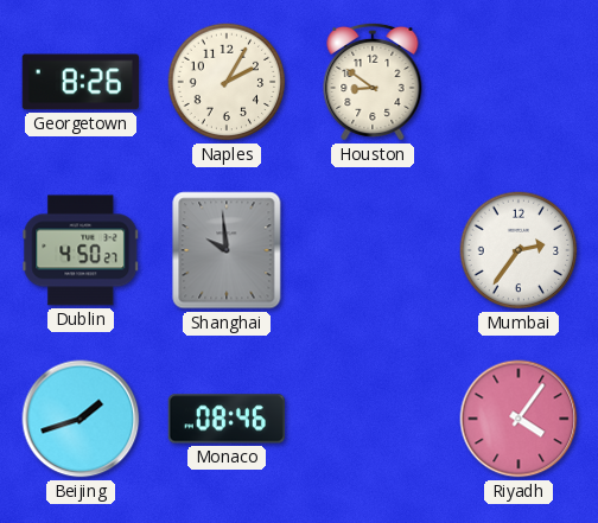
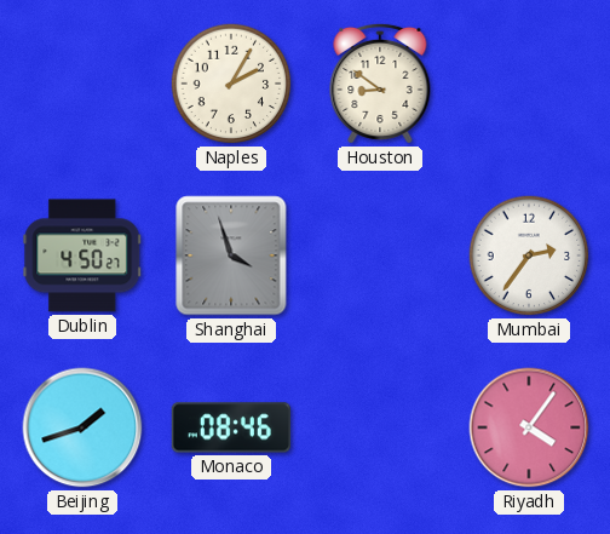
Georgetown: 8:26 -> none
Shanghai: 9:59 -> 3:57
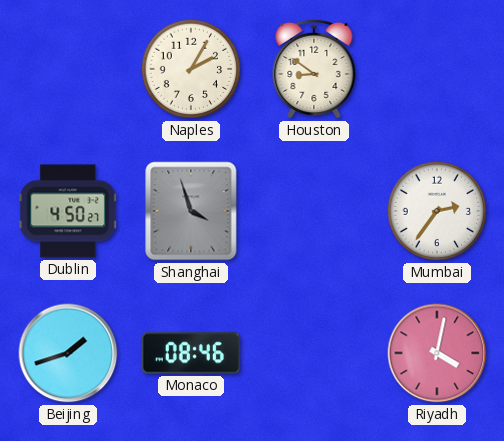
Riyadh: 4:06 -> 4:02
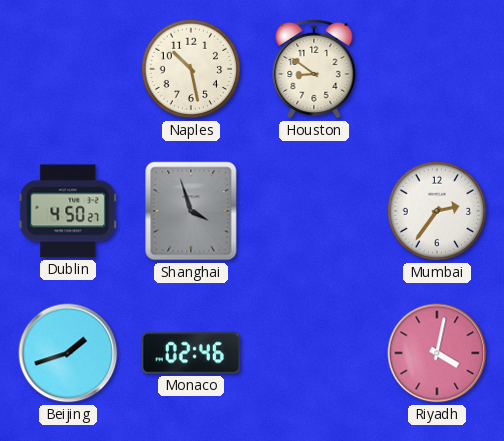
Naples: 2:05 -> 10:28
Monaco: 08:46 -> 02:46
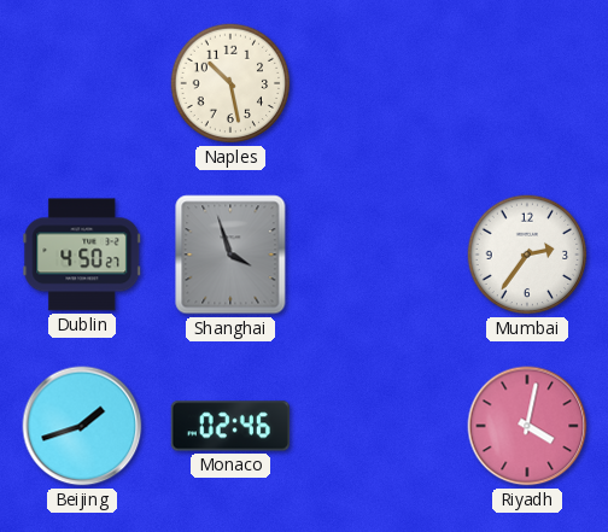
Houston: 8:51 -> none
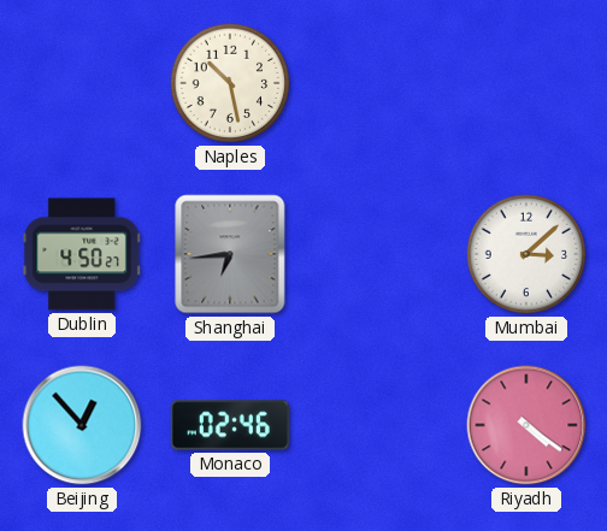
Shanghai: 3:57 -> 6:44
Mumbai: 2:36 -> 3:08
Beijing: 1:42 -> 12:53
Riyadh: 4:02 -> 4:21
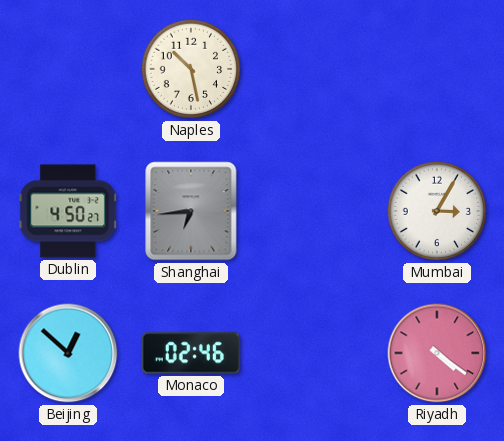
Mumbai: 3:08 -> 3:05
Beijing: 12:53 -> 12:52
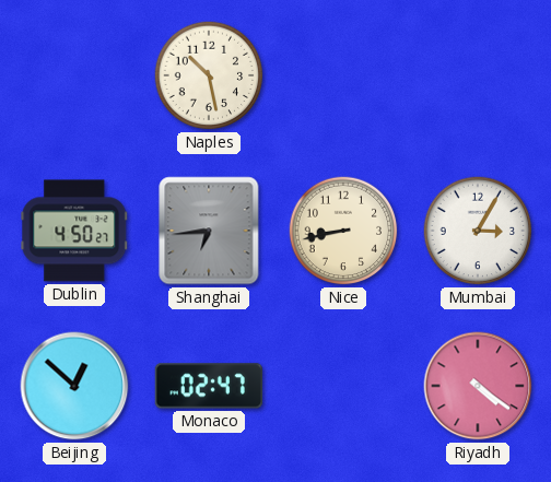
Nice: none -> 8:43
Monaco: 02:46 -> 02:47
